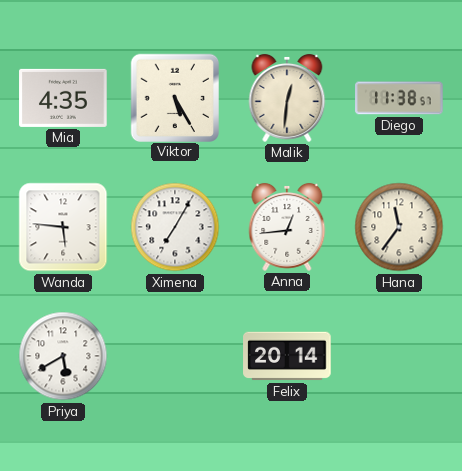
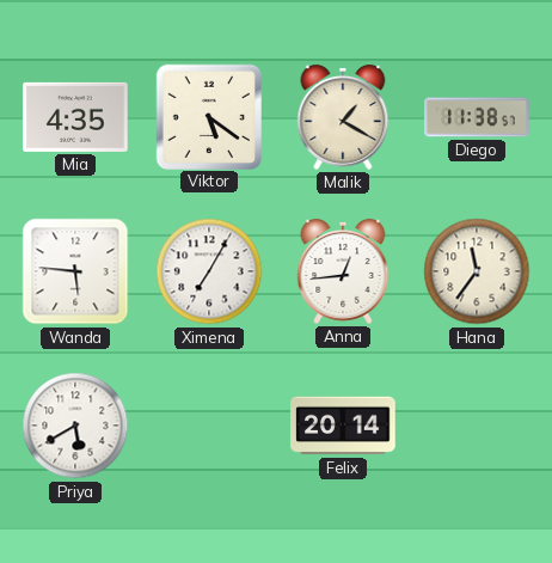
Viktor: 5:25 -> 5:21
Malik: 12:31 -> 1:20
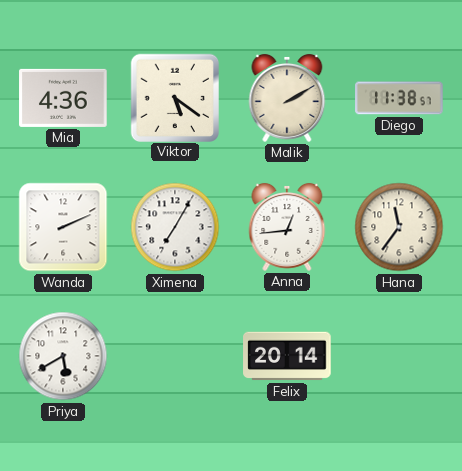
Mia: 4:35 -> 4:36
Malik: 1:20 -> 2:10
Wanda: 5:46 -> 2:11
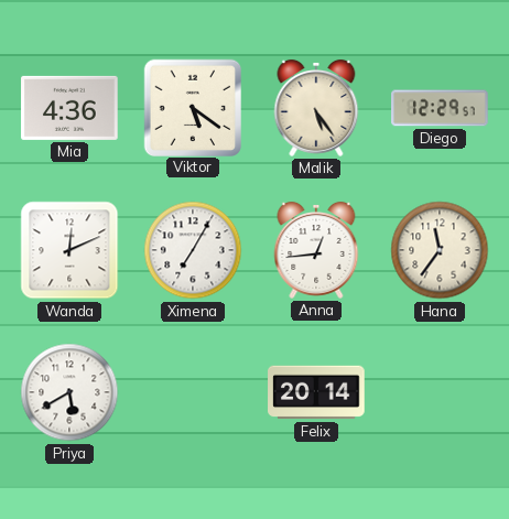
Malik: 2:10 -> 5:24
Diego: 11:38 -> 12:29
Wanda: 2:11 -> 12:11
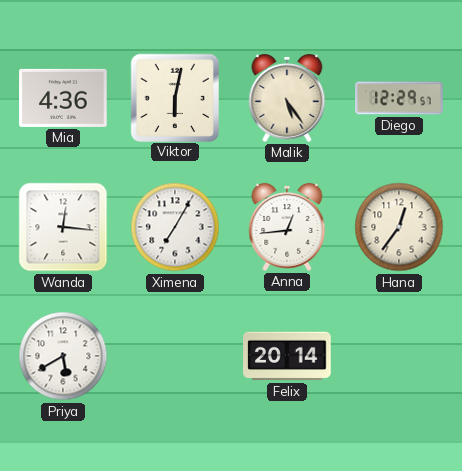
Viktor: 5:21 -> 6:02
Wanda: 12:11 -> 12:16
Hana: 11:36 -> 12:36
